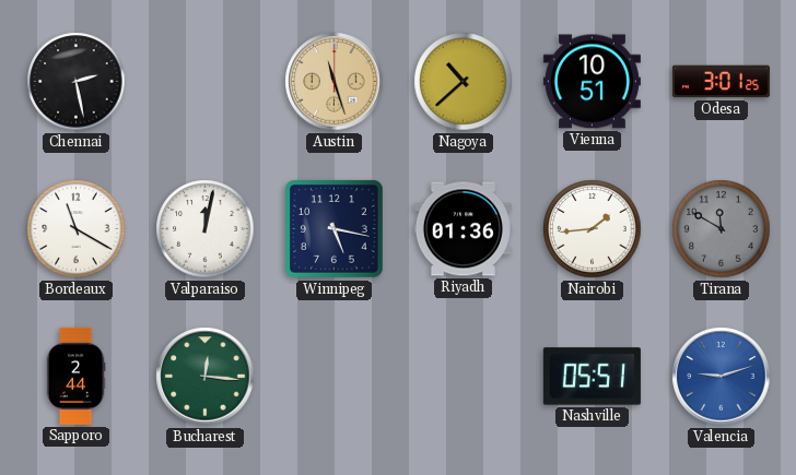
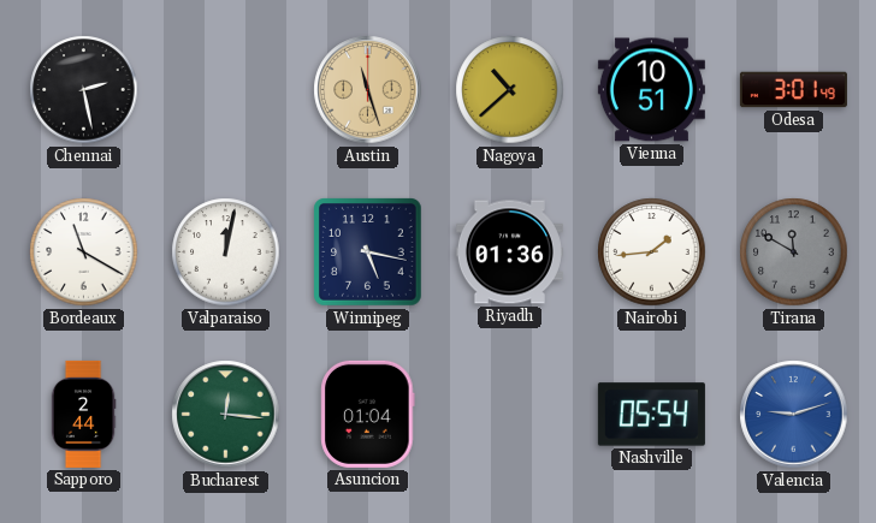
Odesa: 3:01:25 -> 3:01:49
Asuncion: none -> 01:04
Nashville: 05:51 -> 05:54
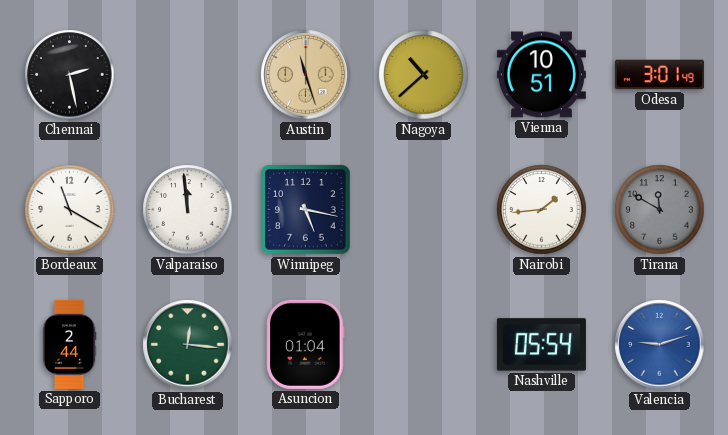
Valparaiso: 12:02 -> 11:59
Riyadh: 01:36 -> none
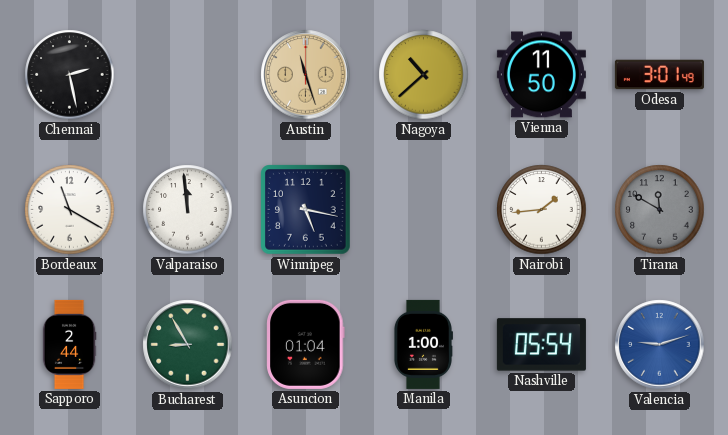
Vienna: 10:51 -> 11:50
Bucharest: 12:16 -> 8:55
Manila: none -> 1:00
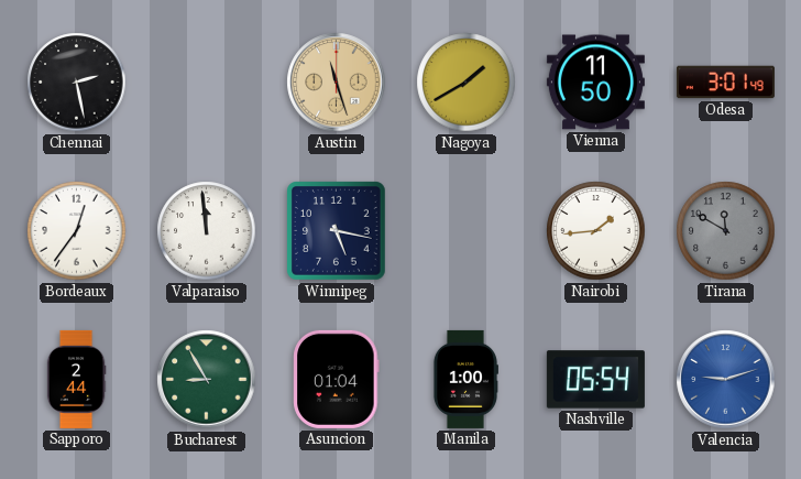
Nagoya: 10:38 -> 1:40
Bordeaux: 11:20 -> 12:36
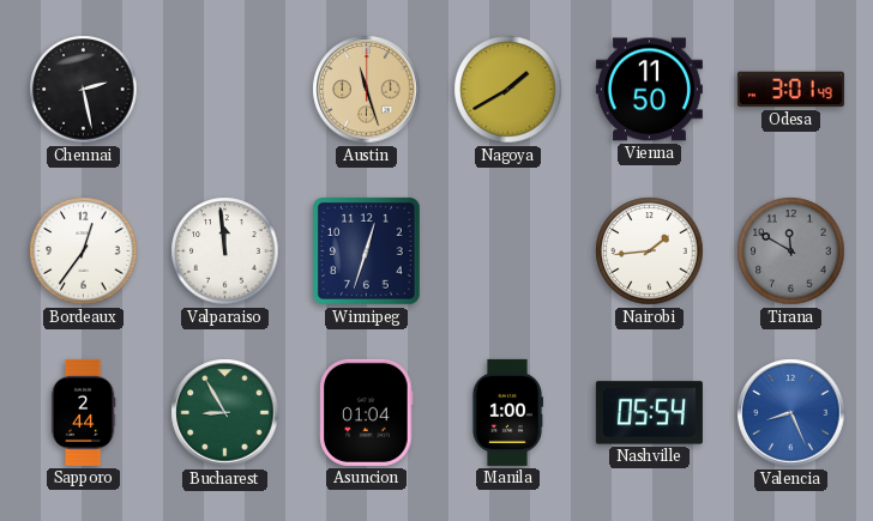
Winnipeg: 5:17 -> 12:33
Valencia: 9:12 -> 8:26
